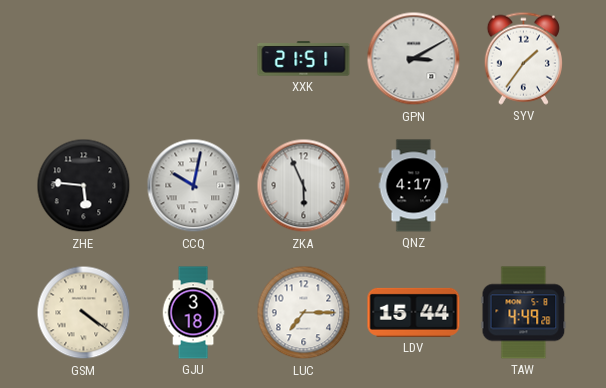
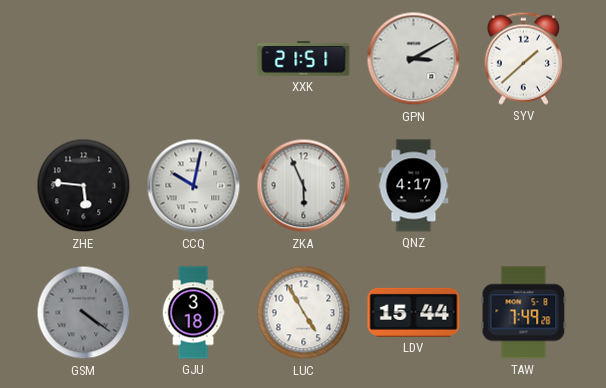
SYV: 1:36 -> 1:38
GSM dial: cream -> grey
LUC: 7:15 -> 4:55
TAW: 4:49 -> 7:49
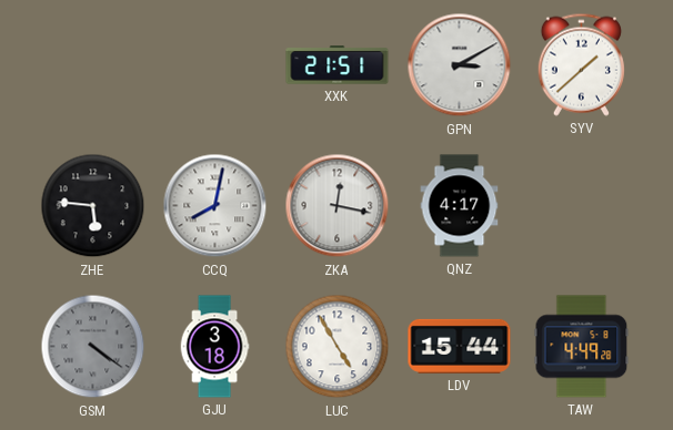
CCQ: 10:02 -> 8:02
ZKA: 5:56 -> 12:17
TAW: 7:49 -> 4:49
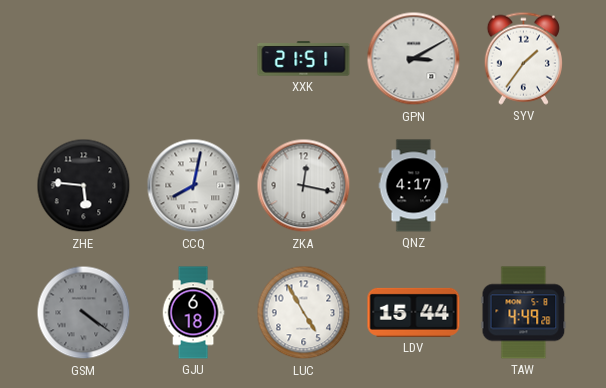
SYV: 1:38 -> 1:36
GJU: 3:18 -> 6:18
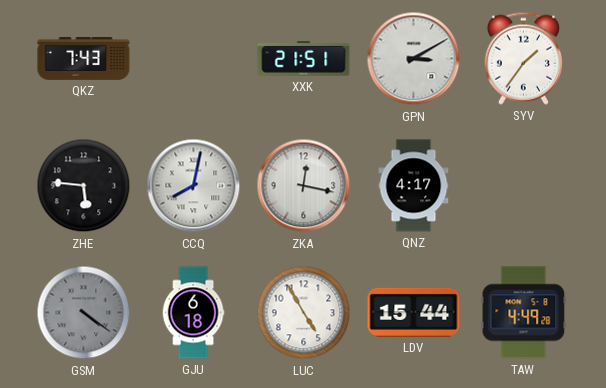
QKZ: none -> 7:43
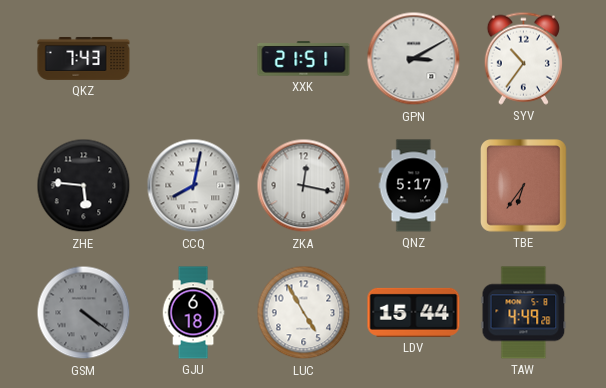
SYV: 1:36 -> 10:36
QNZ: 4:17 -> 5:17
TBE: none -> 6:36
